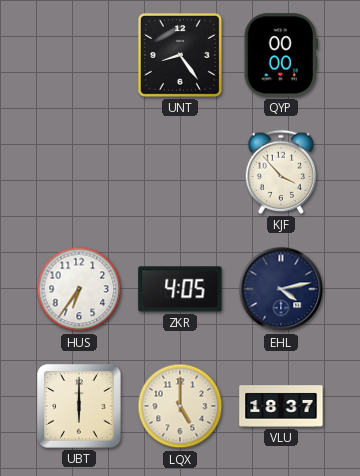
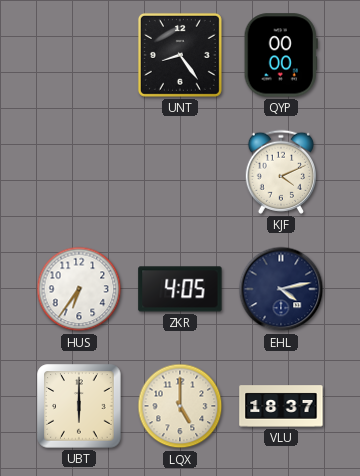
KJF: 3:53 -> 4:11
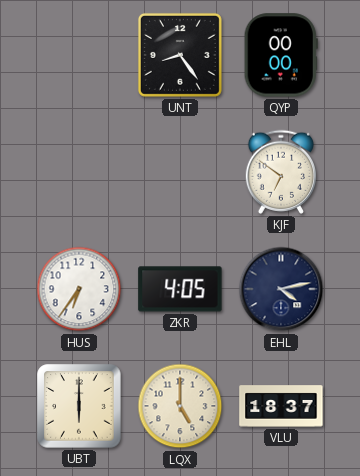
KJF: 4:11 -> 6:51
